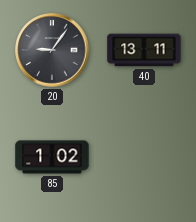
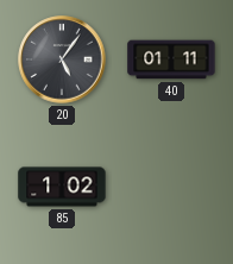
20: 9:06 -> 5:06
40: 13:11 -> 01:11
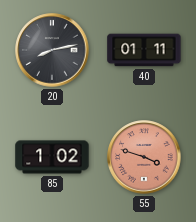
20: 5:06 -> 8:13
55: none -> 3:48
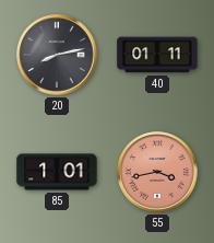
85: 1:02 -> 1:01
55: 3:48 -> 3:43
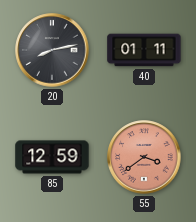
85: 1:01 -> 12:59
55: 3:43 -> 3:39
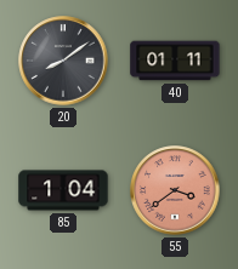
20: 8:13 -> 8:09
85: 12:59 -> 1:04
